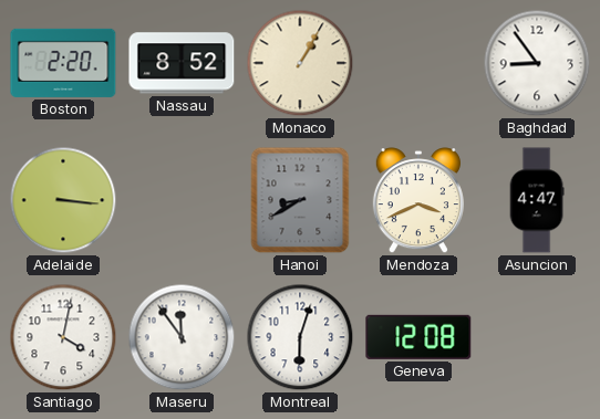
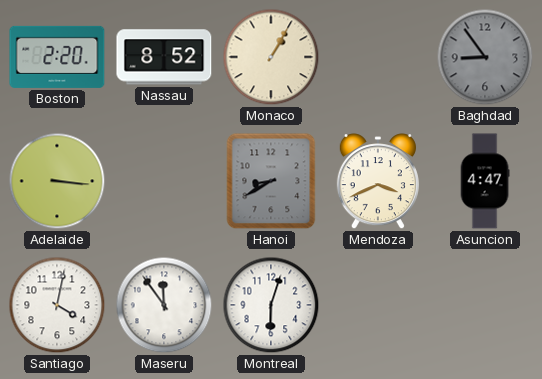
Baghdad dial: white -> grey
Geneva: 12:08 -> none
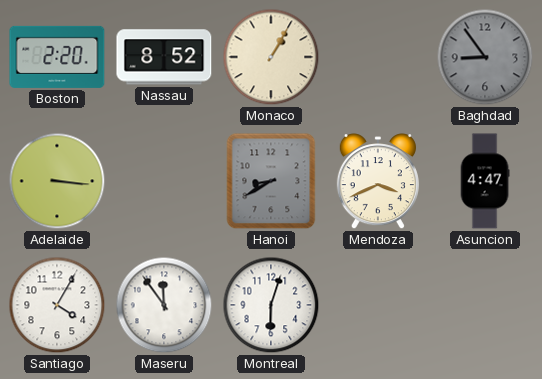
Santiago: 4:02 -> 4:05
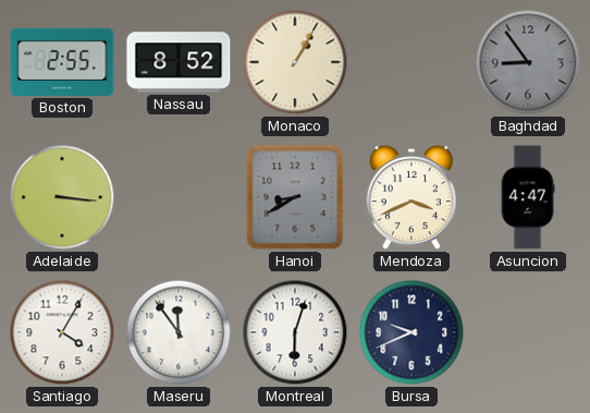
Boston: 2:20 -> 2:55
Bursa: none -> 9:41
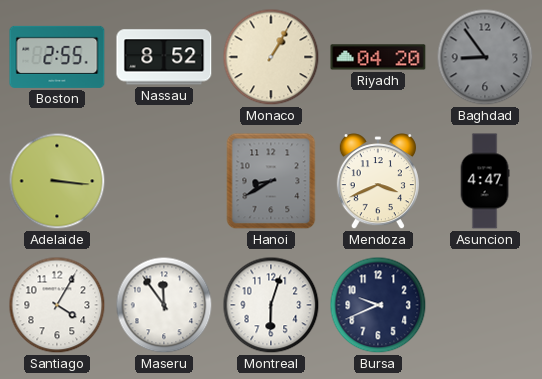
Riyadh: none -> 04:20
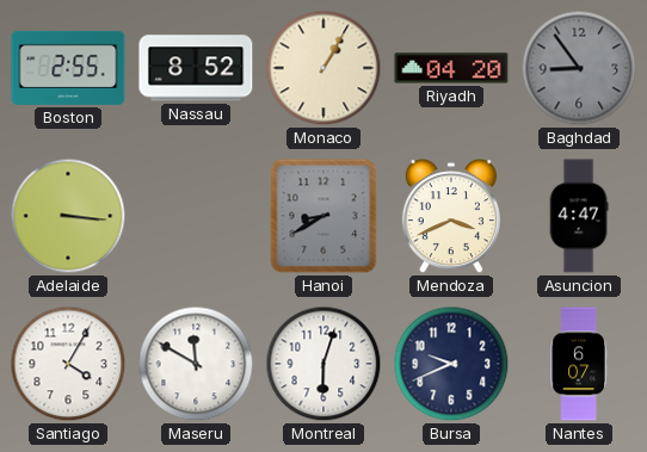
Maseru: 11:54 -> 11:50
Nantes: none -> 6:07
